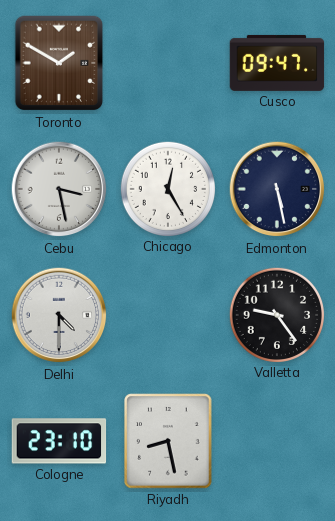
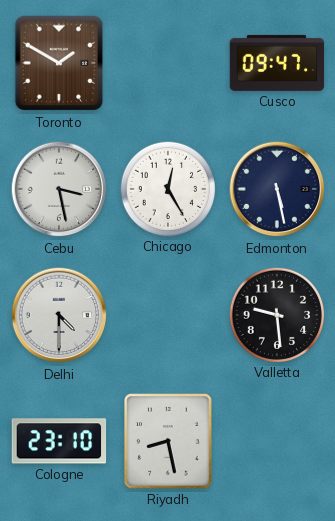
Valletta: 9:24 -> 9:29
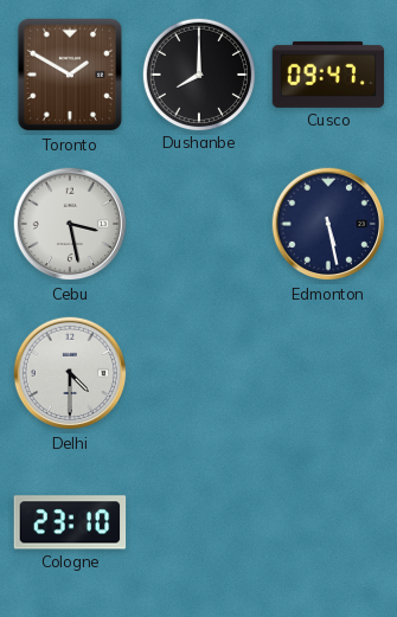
Dushanbe: none -> 8:00
Chicago: 12:25 -> none
Valletta: 9:29 -> none
Riyadh: 8:28 -> none
